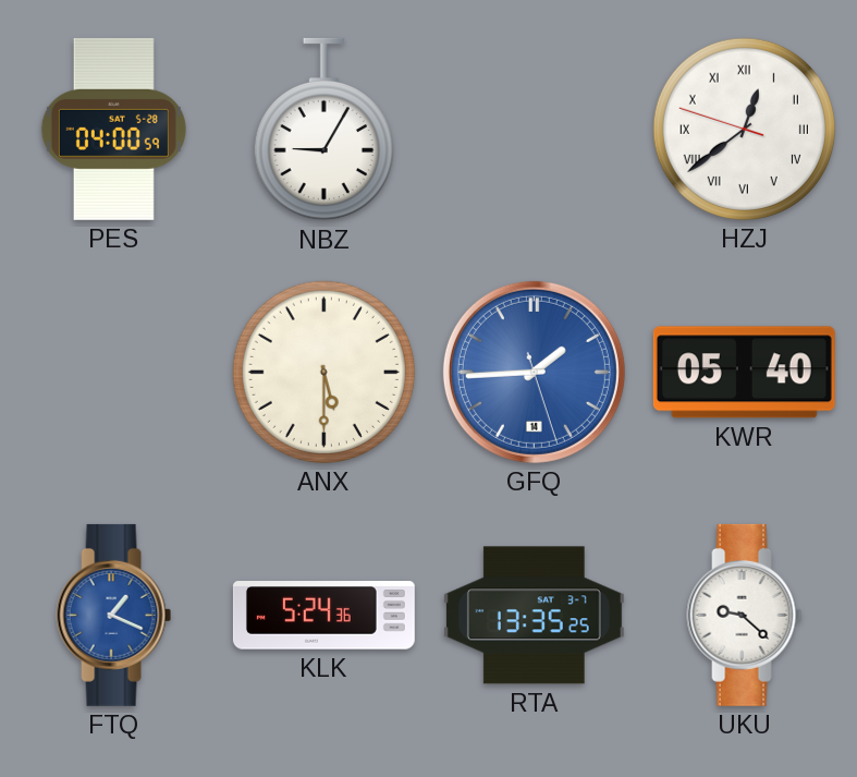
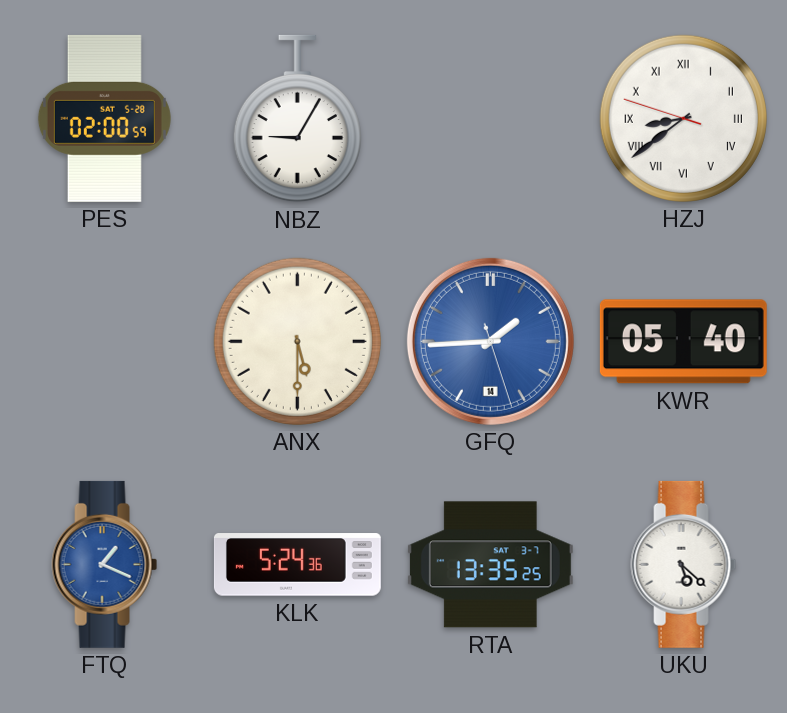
PES: 04:00 -> 02:00
HZJ: 12:38 -> 8:38
UKU: 9:22 -> 5:22
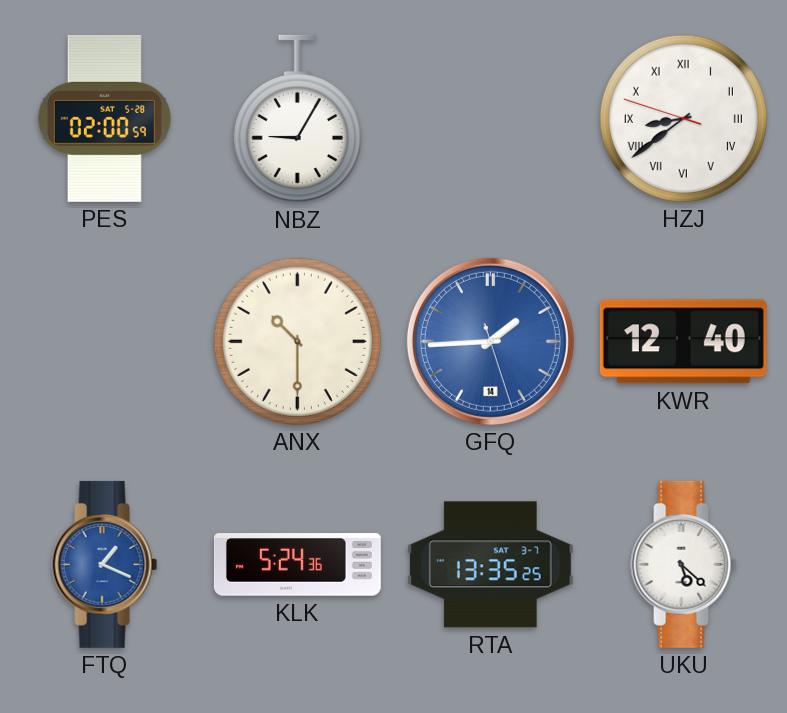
ANX: 5:30 -> 10:30
KWR: 05:40 -> 12:40
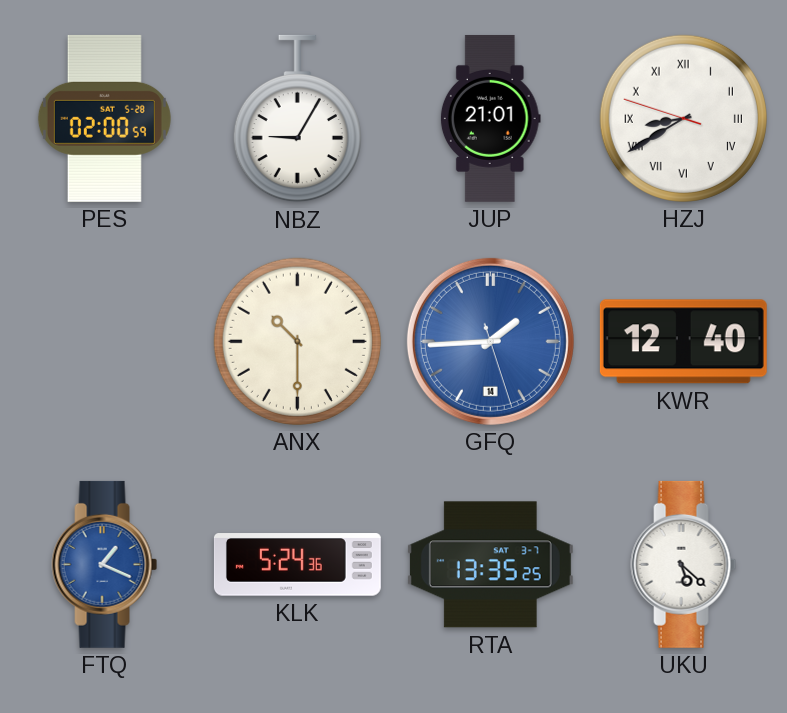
JUP: none -> 21:01
HZJ: 8:38 -> 8:39
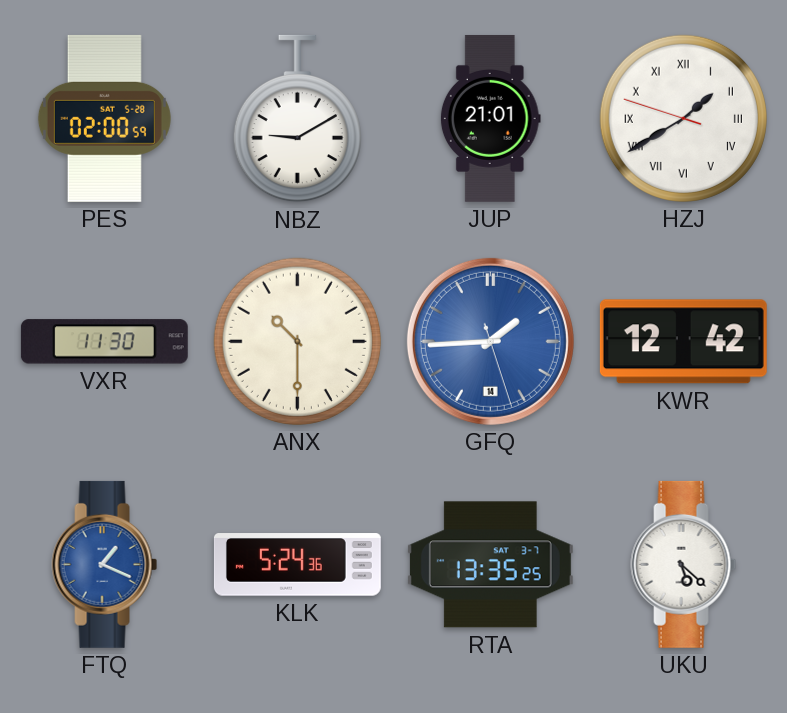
NBZ: 9:05 -> 9:10
HZJ: 8:39 -> 1:39
VXR: none -> 11:30
KWR: 12:40 -> 12:42
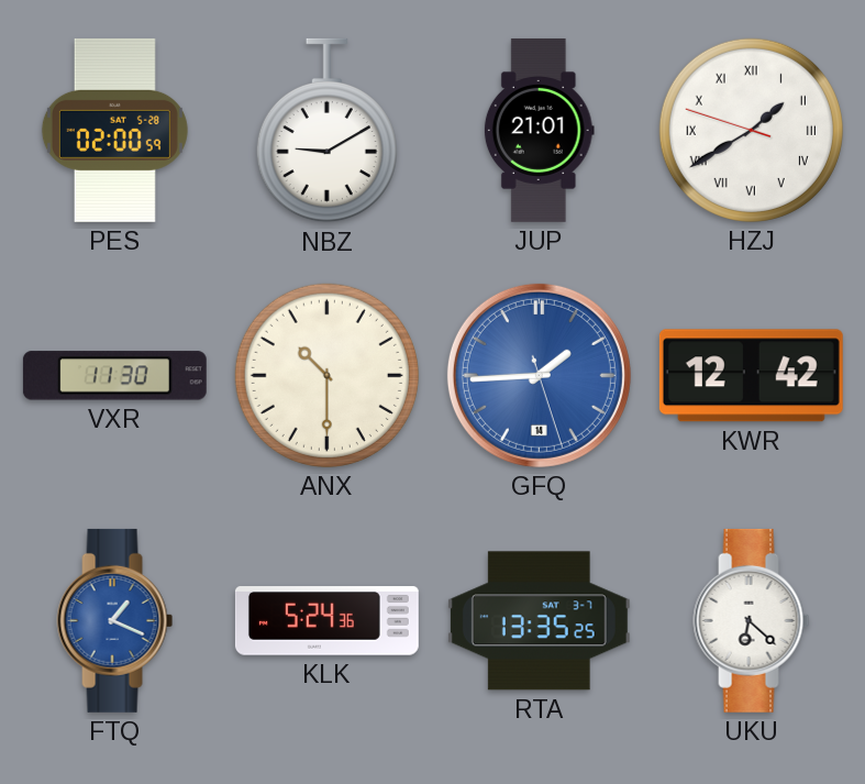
UKU: 5:22 -> 6:22
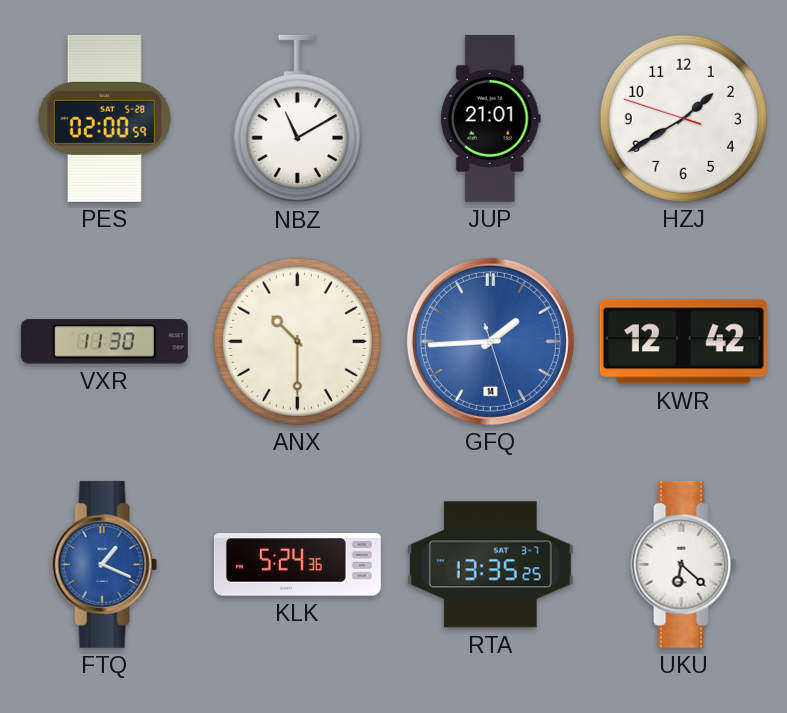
NBZ: 9:10 -> 11:10
HZJ numerals: Roman -> Arabic
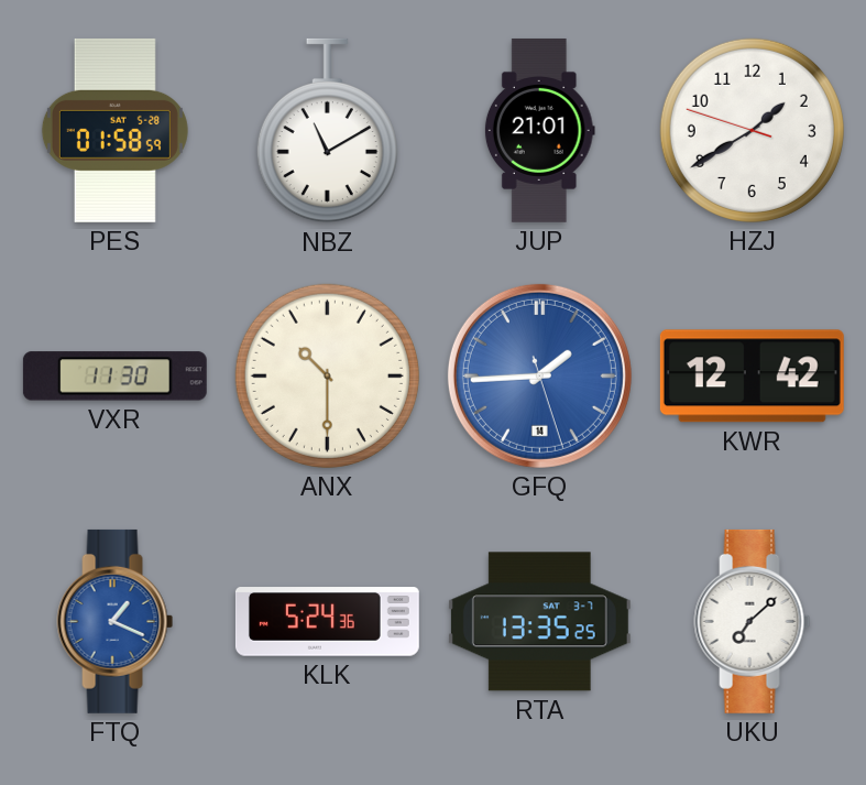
PES: 02:00 -> 01:58
UKU: 6:22 -> 7:08
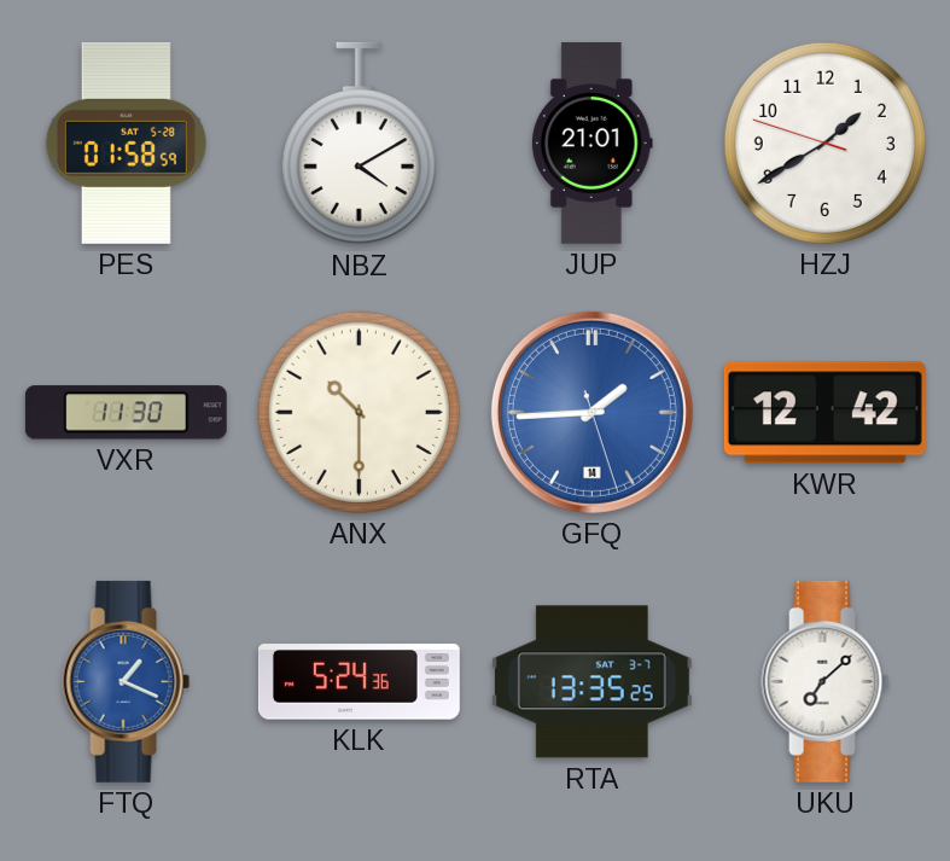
NBZ: 11:10 -> 4:10
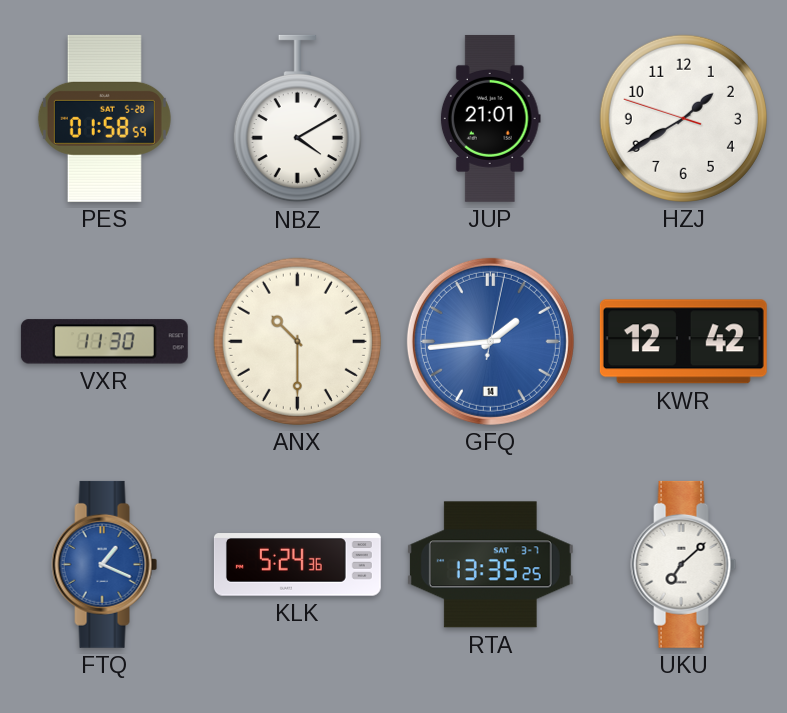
GFQ: 1:44:27 -> 1:44:02
